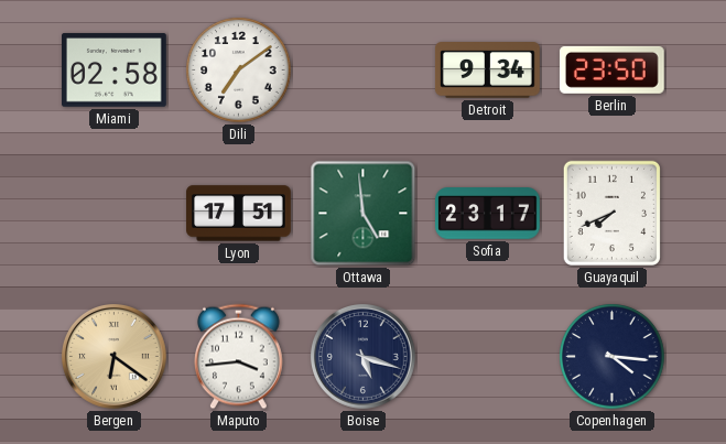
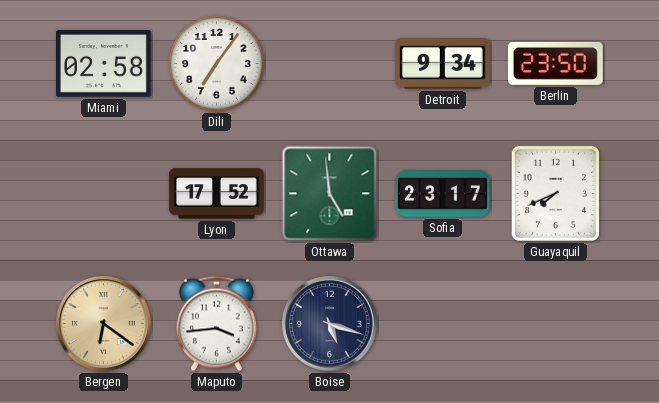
Dili: 7:09 -> 7:06
Lyon: 17:51 -> 17:52
Copenhagen: 4:16 -> none
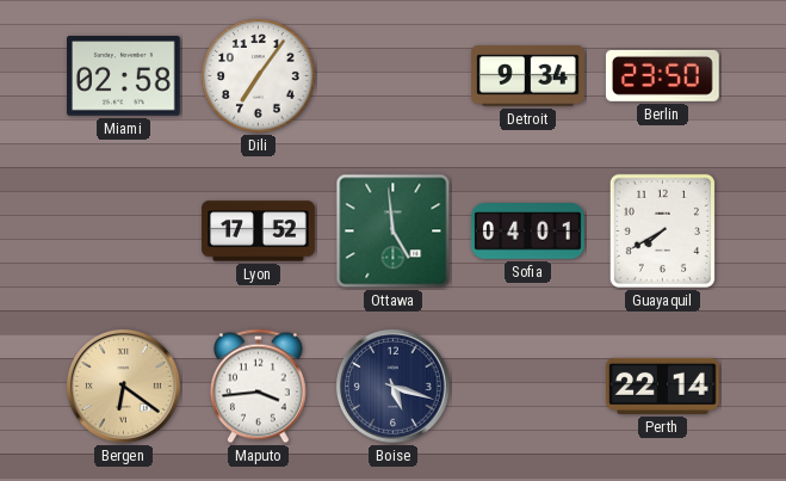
Sofia: 23:17 -> 04:01
Guayaquil: 7:41 -> 7:40
Perth: none -> 22:14
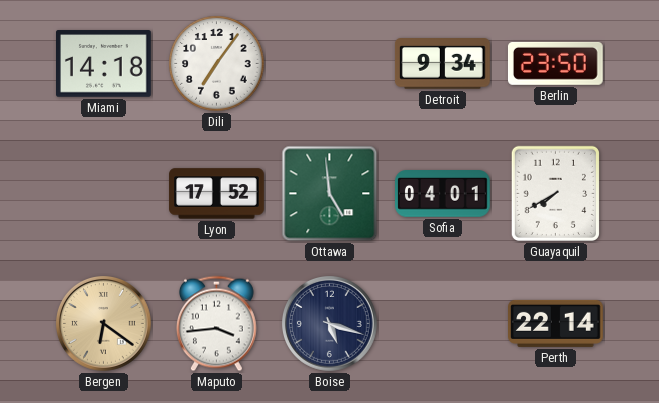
Miami: 02:58 -> 14:18
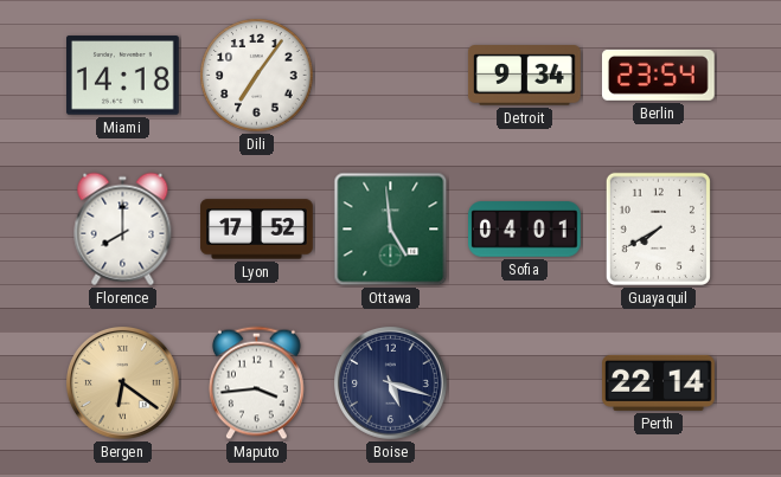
Berlin: 23:50 -> 23:54
Florence: none -> 8:00
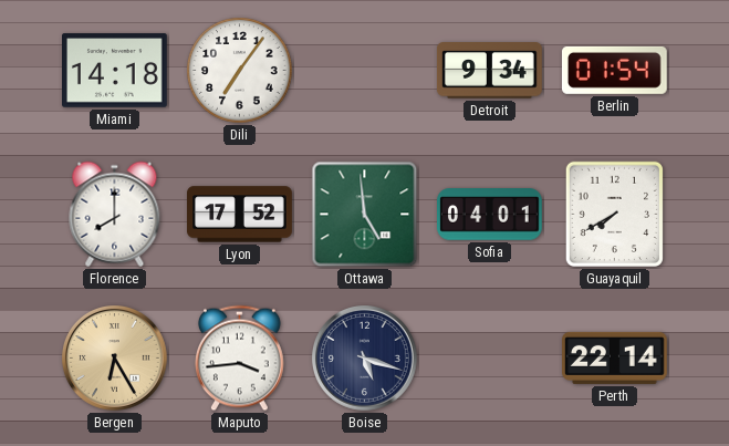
Berlin: 23:54 -> 01:54
Bergen: 6:21 -> 6:25
